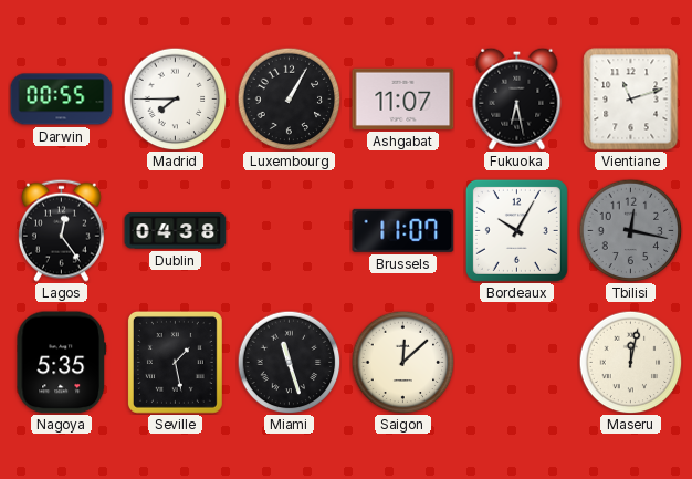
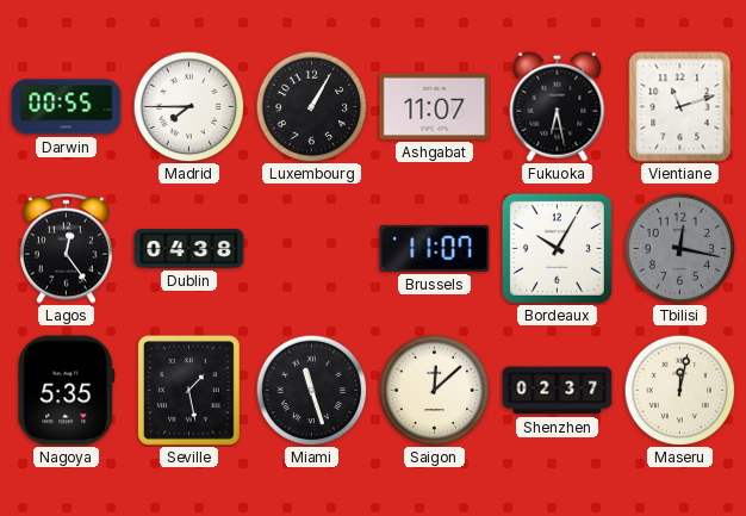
Shenzhen: none -> 02:37
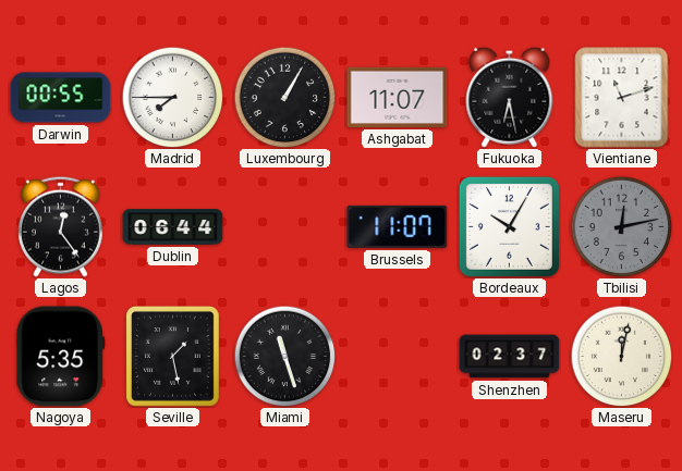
Dublin: 04:38 -> 06:44
Tbilisi: 12:17 -> 12:13
Saigon: 12:08 -> none
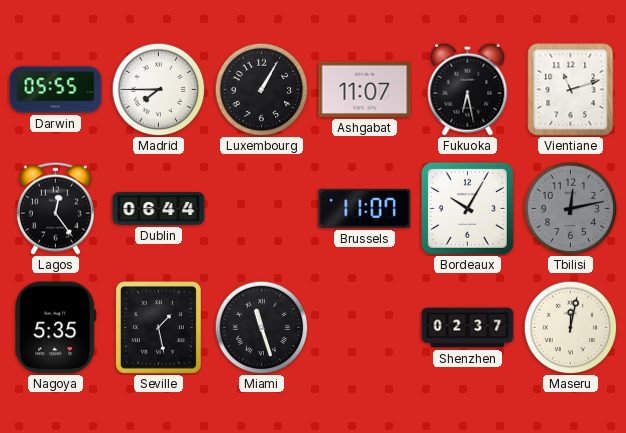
Darwin: 00:55 -> 05:55
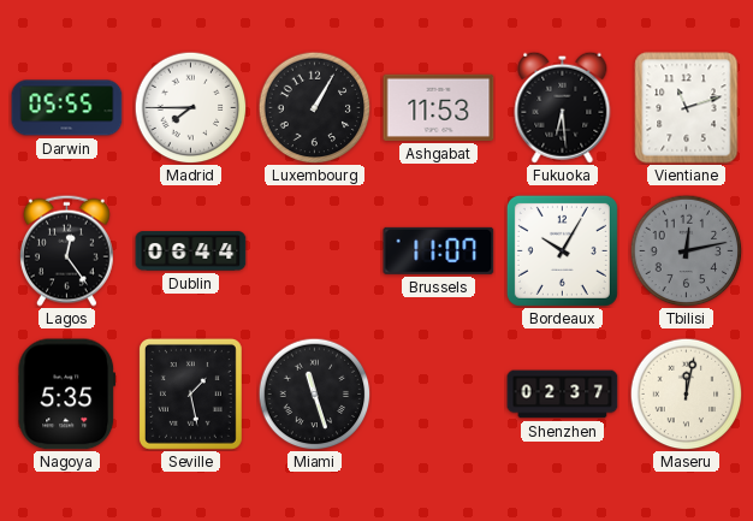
Ashgabat: 11:07 -> 11:53
Fukuoka: 6:28 -> 6:29
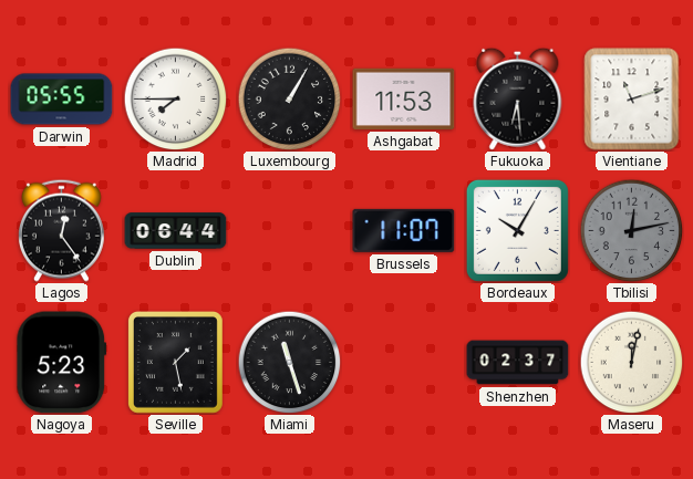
Nagoya: 5:35 -> 5:23
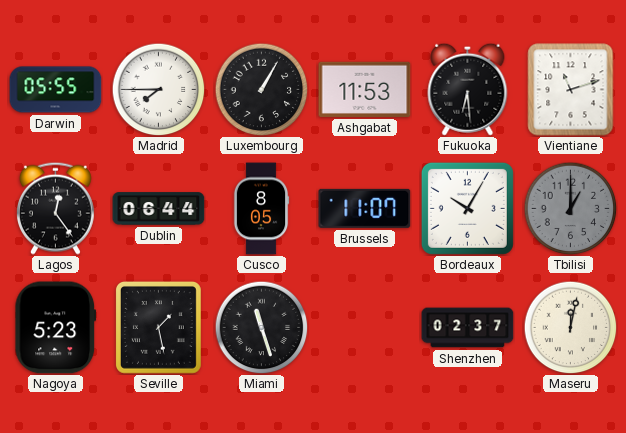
Cusco: none -> 8:05
Tbilisi: 12:13 -> 1:00
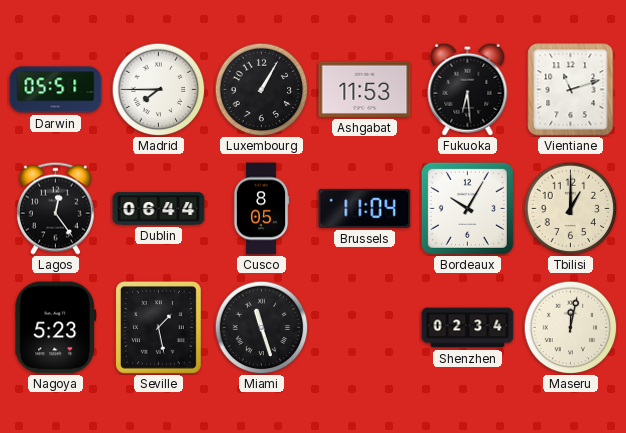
Darwin: 05:55 -> 05:51
Brussels: 11:07 -> 11:04
Tbilisi dial: grey -> cream
Shenzhen: 02:37 -> 02:34
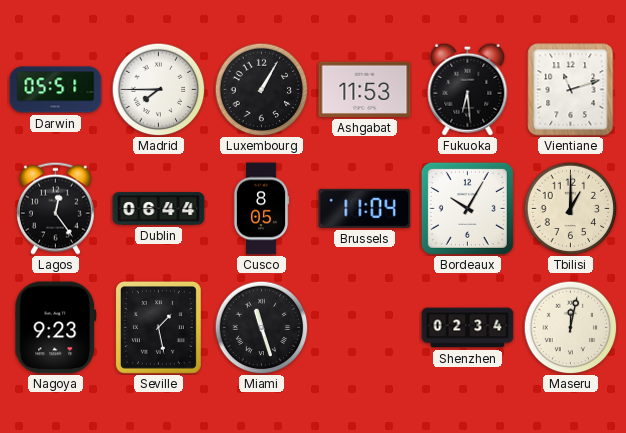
Nagoya: 5:23 -> 9:23
